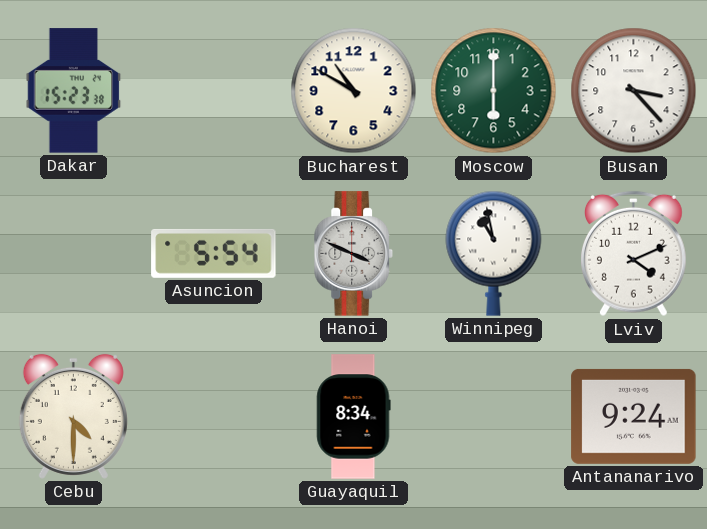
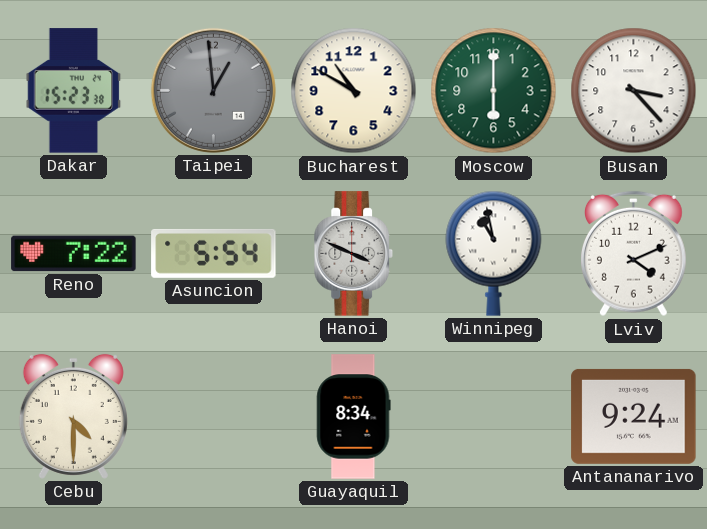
Taipei: none -> 12:59
Reno: none -> 7:22
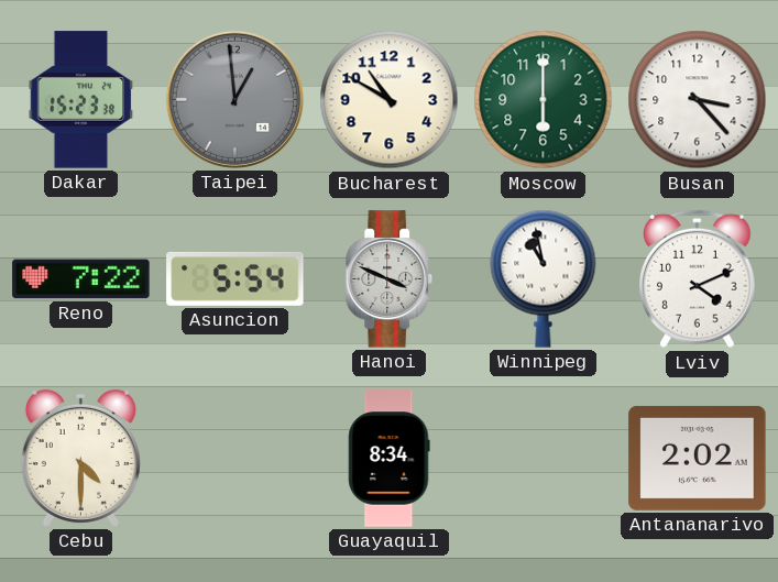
Antananarivo: 9:24 -> 2:02
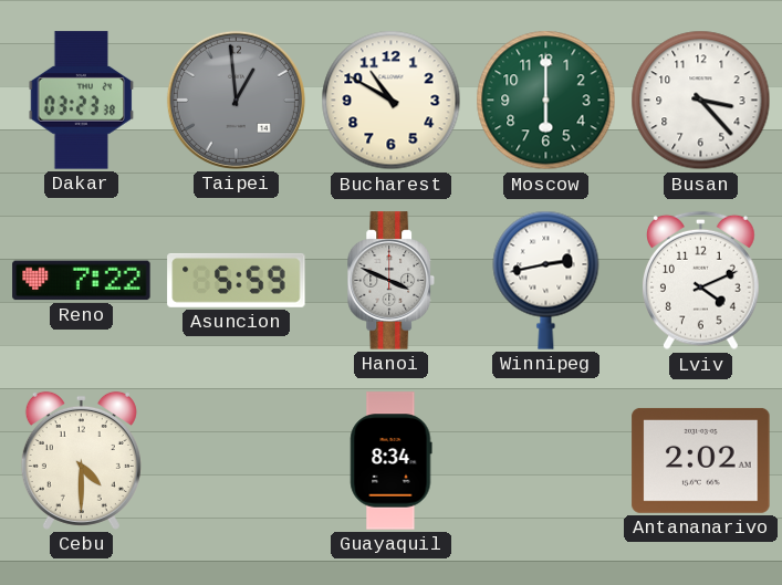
Dakar: 15:23 -> 03:23
Asuncion: 5:54 -> 5:59
Winnipeg: 10:58 -> 2:43
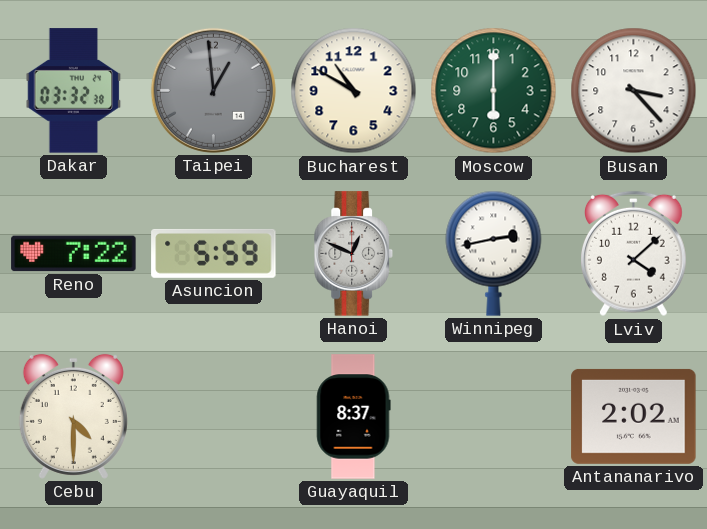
Dakar: 03:23 -> 03:32
Hanoi: 3:49 -> 12:49
Lviv: 4:11 -> 4:08
Guayaquil: 8:34 -> 8:37
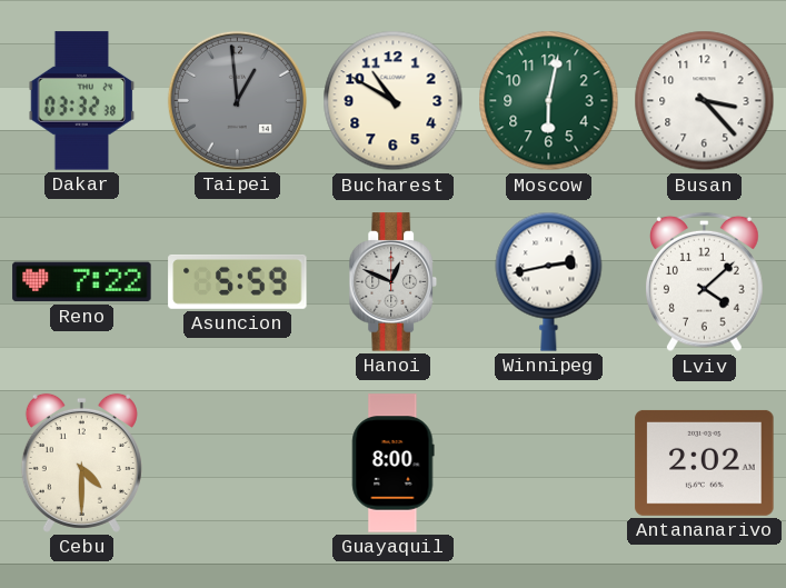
Moscow: 6:00 -> 6:02
Guayaquil: 8:37 -> 8:00
